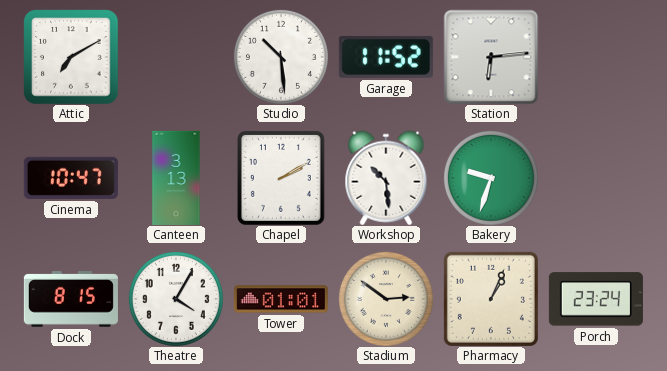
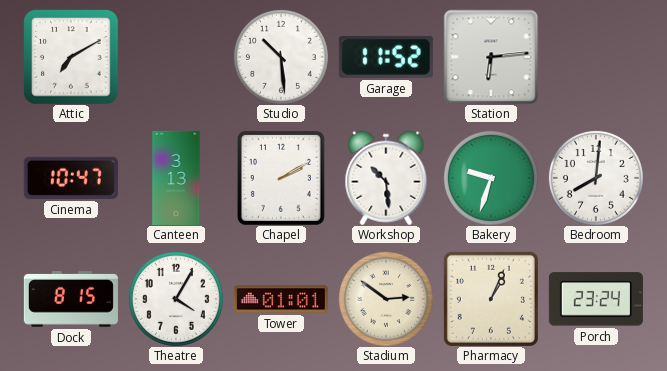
Bedroom: none -> 8:01
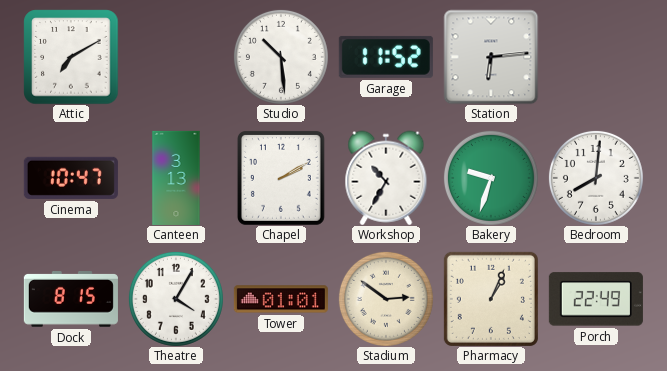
Workshop: 10:29 -> 10:35
Porch: 23:24 -> 22:49
